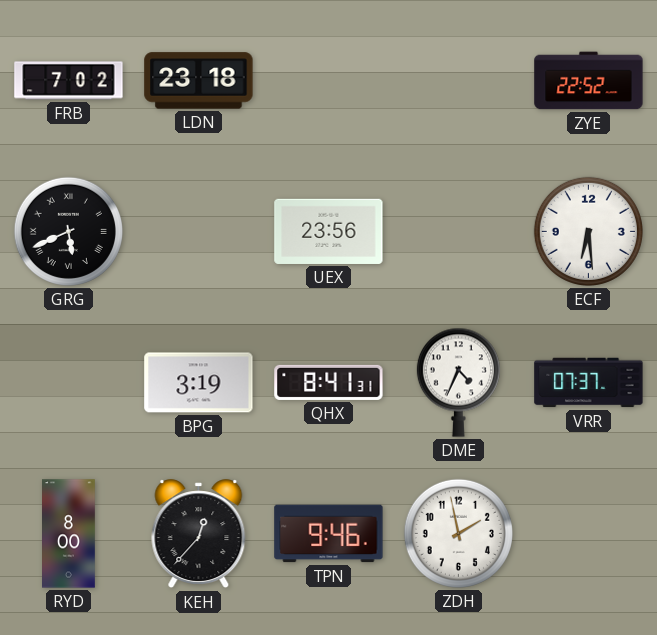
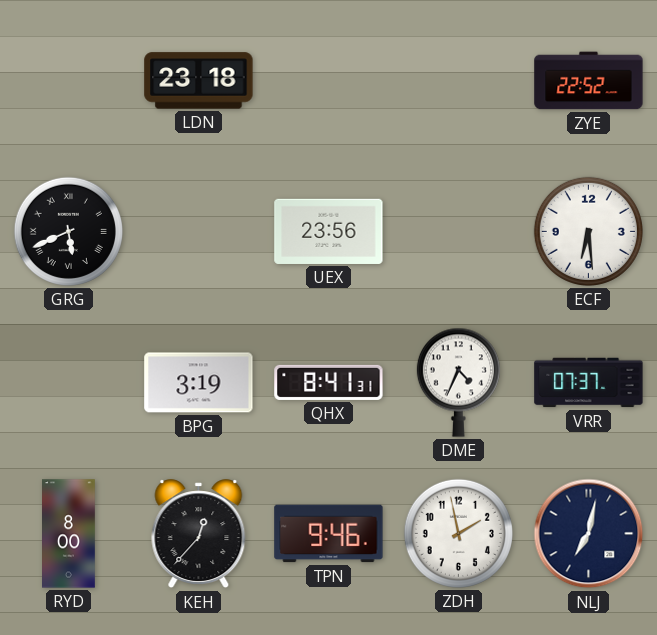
FRB: 7:02 -> none
NLJ: none -> 7:02
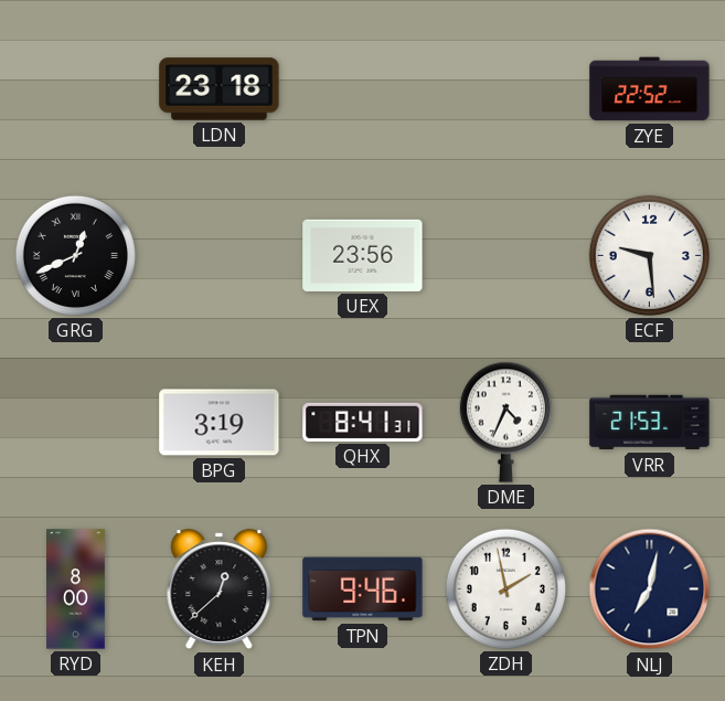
GRG: 5:41 -> 12:41
ECF: 6:29 -> 9:29
VRR: 07:37 -> 21:53
KEH: 12:37 -> 12:38
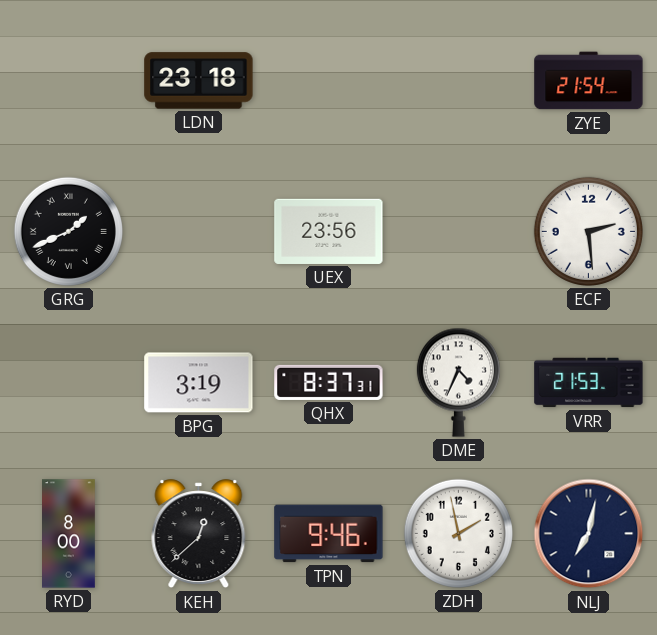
ZYE: 22:52 -> 21:54
GRG: 12:41 -> 1:41
ECF: 9:29 -> 2:29
QHX: 8:41 -> 8:37
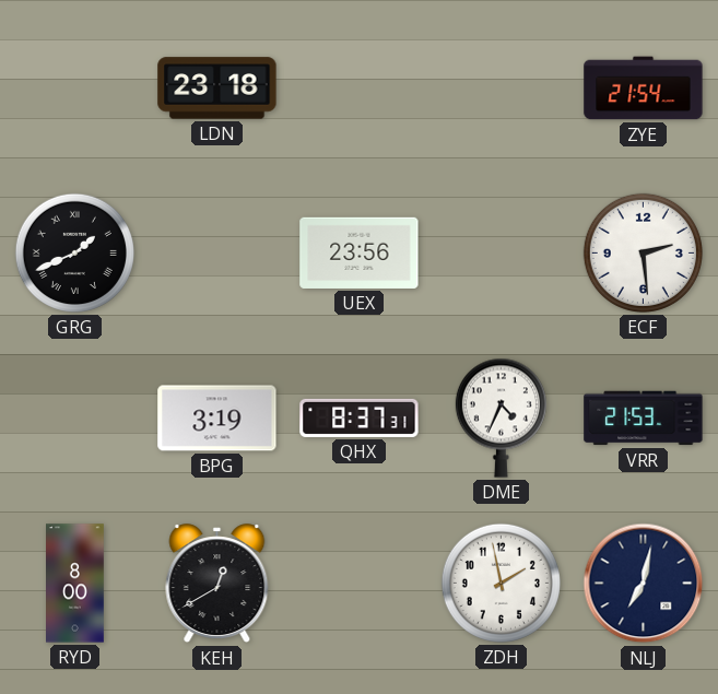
KEH: 12:38 -> 12:40
TPN: 9:46 -> none
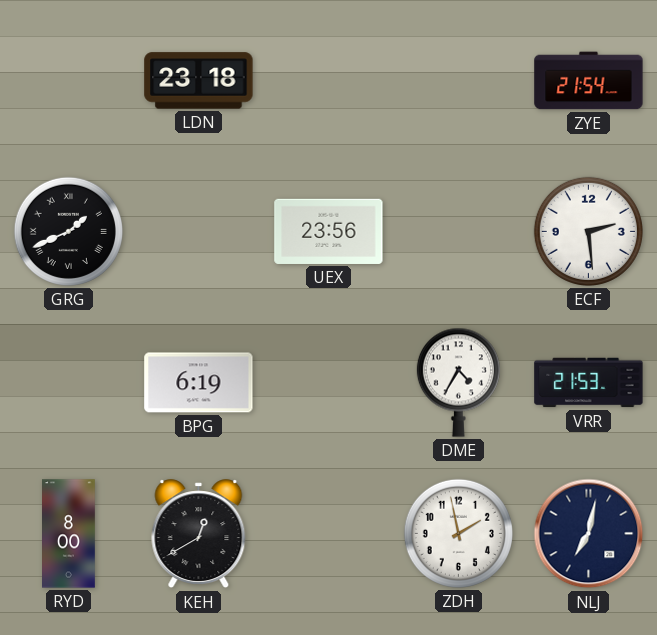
BPG: 3:19 -> 6:19
QHX: 8:37 -> none
DME: 4:34 -> 4:35
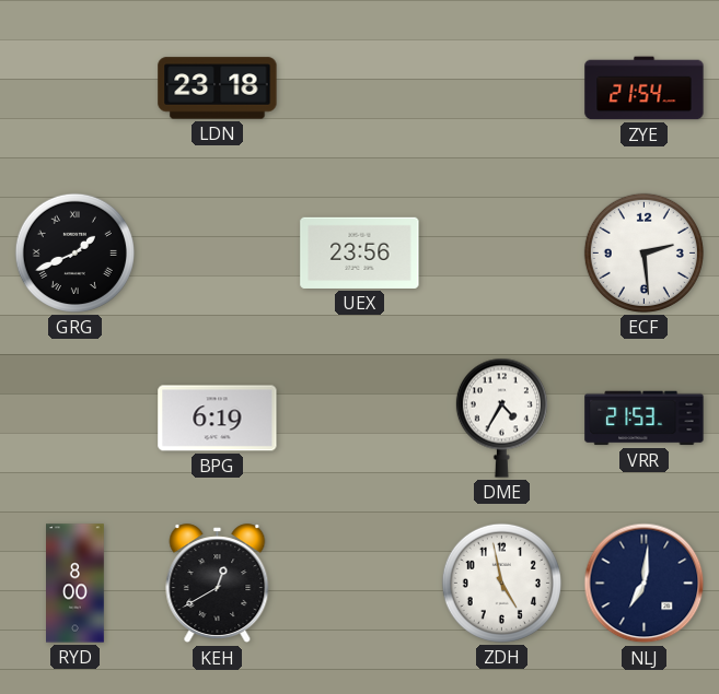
ZDH: 1:58 -> 4:58
NLJ: 7:02 -> 7:01
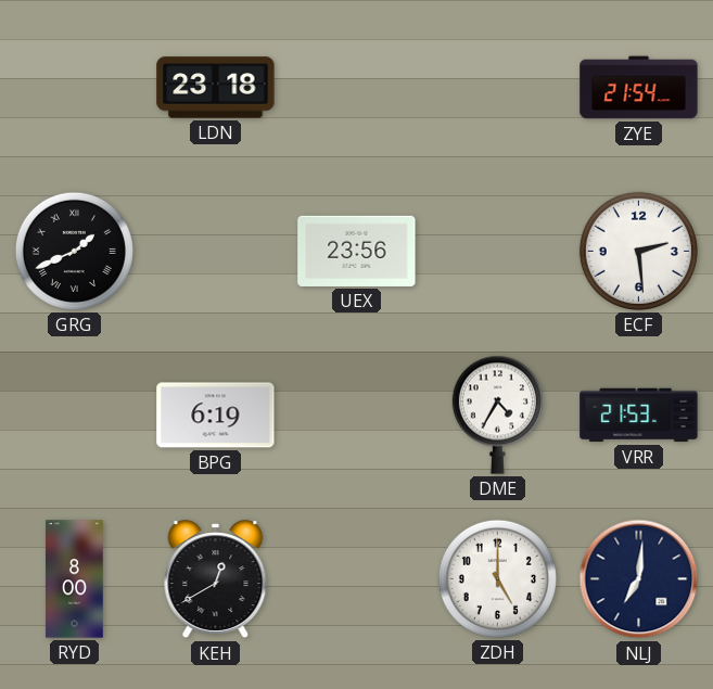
ZDH: 4:58 -> 5:00
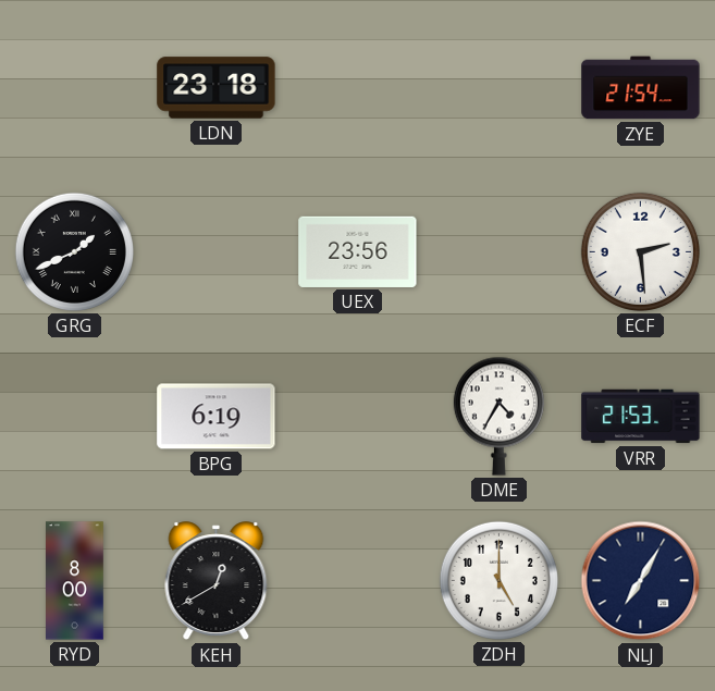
NLJ: 7:01 -> 7:05
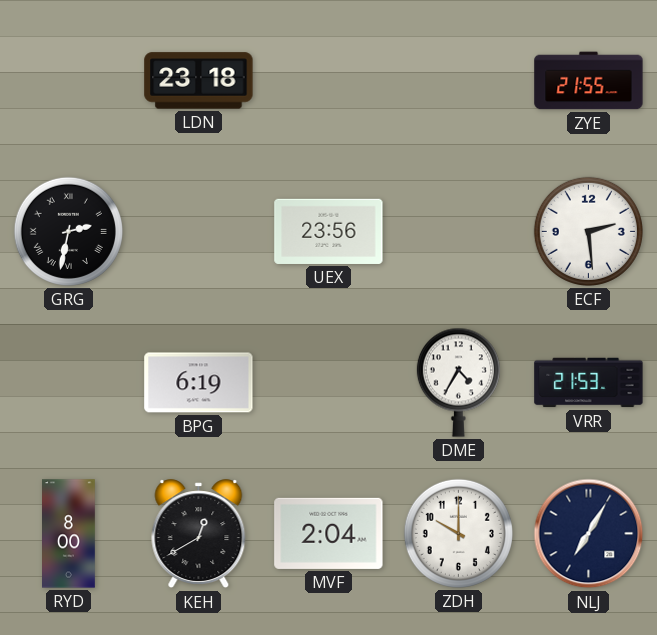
ZYE: 21:54 -> 21:55
GRG: 1:41 -> 2:32
MVF: none -> 2:04
ZDH: 5:00 -> 10:00
